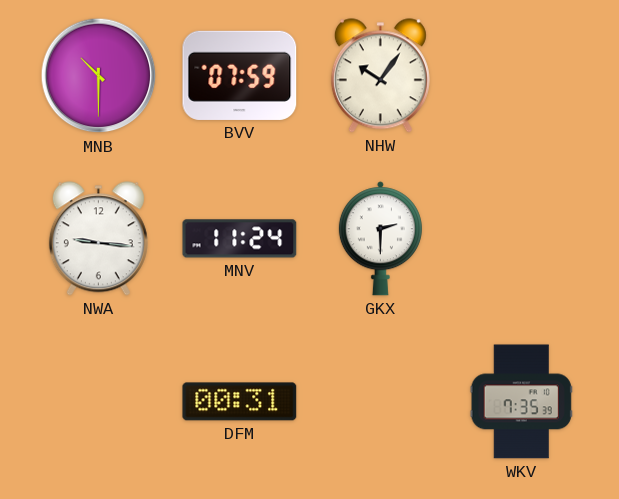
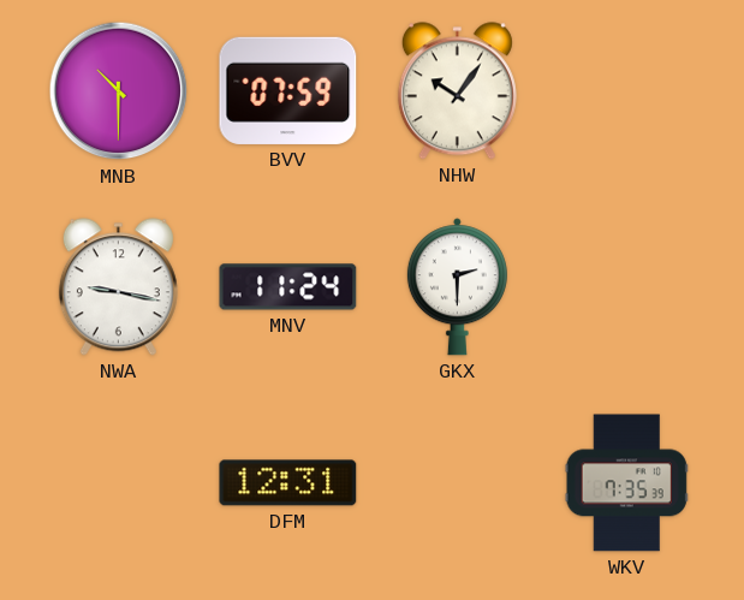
NWA: 9:16 -> 9:17
DFM: 00:31 -> 12:31
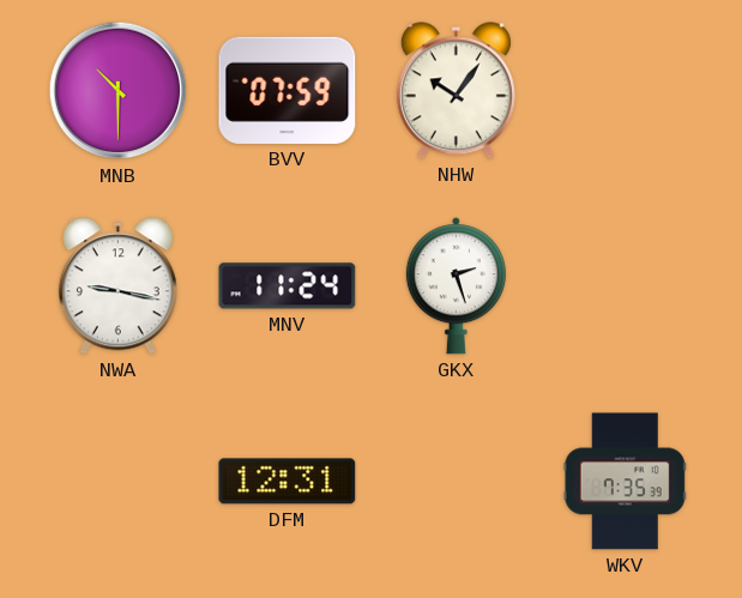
GKX: 2:30 -> 2:27
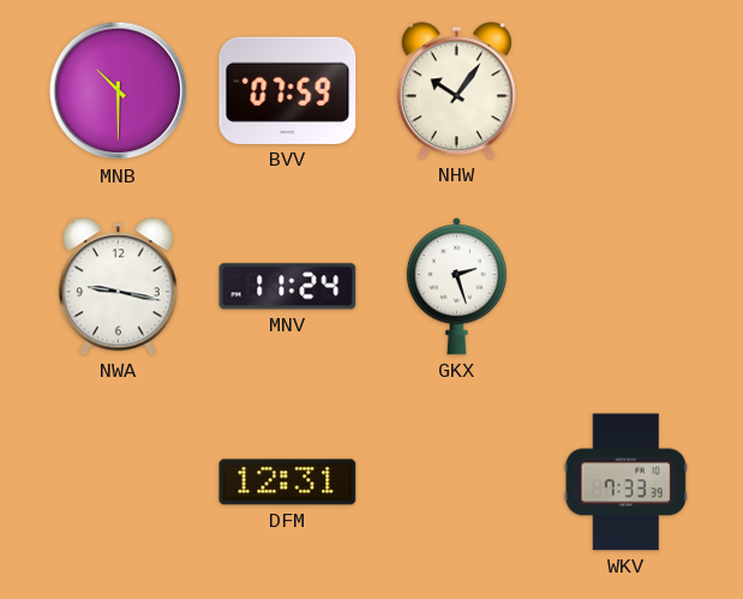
WKV: 7:35 -> 7:33
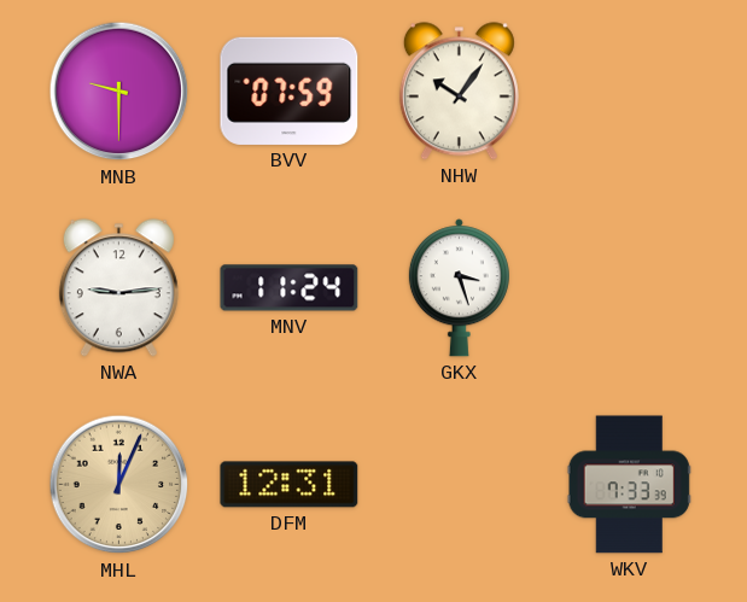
MNB: 10:30 -> 9:30
NWA: 9:17 -> 9:14
GKX: 2:27 -> 3:27
MHL: none -> 12:04
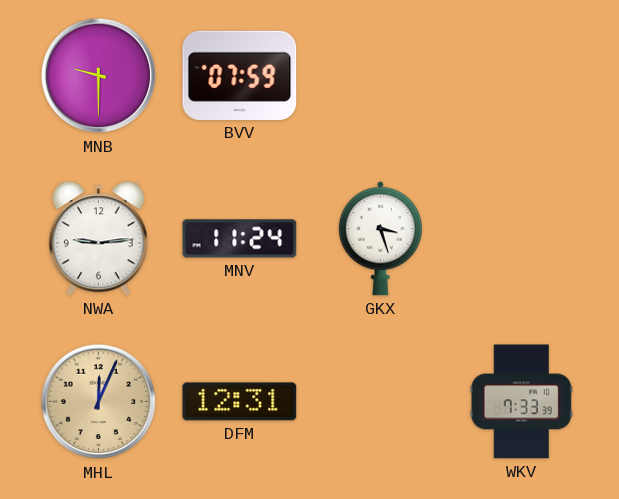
NHW: 10:06 -> none
